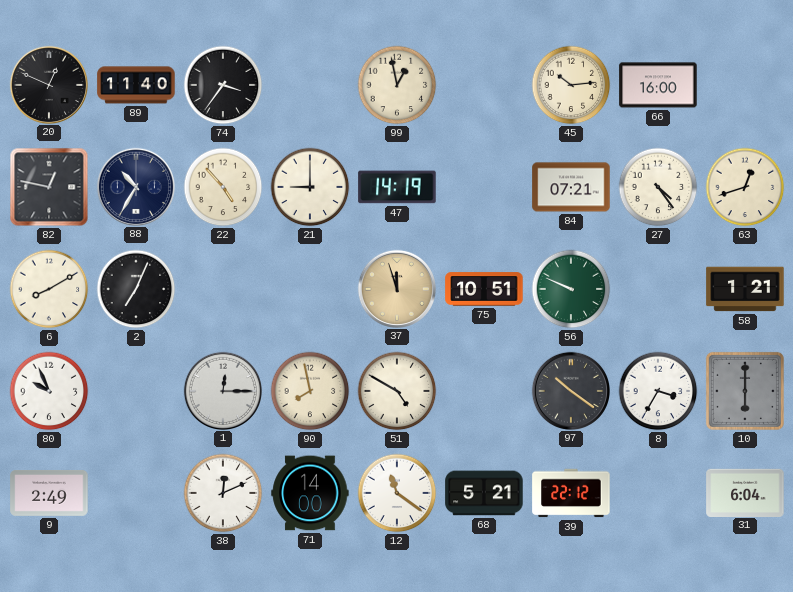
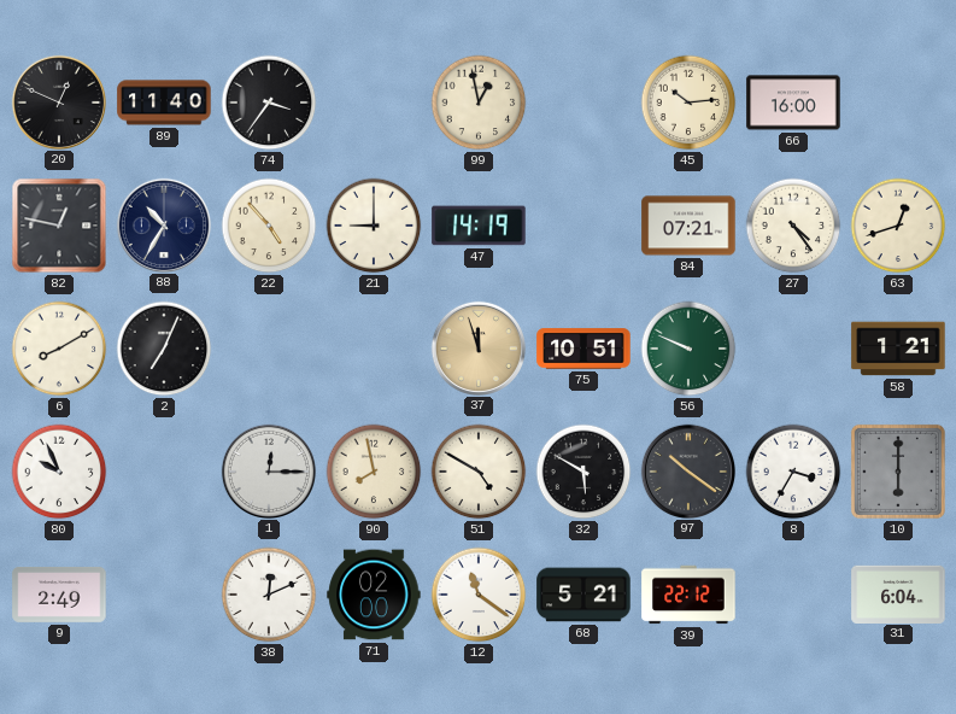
32: none -> 5:50
71: 14:00 -> 02:00
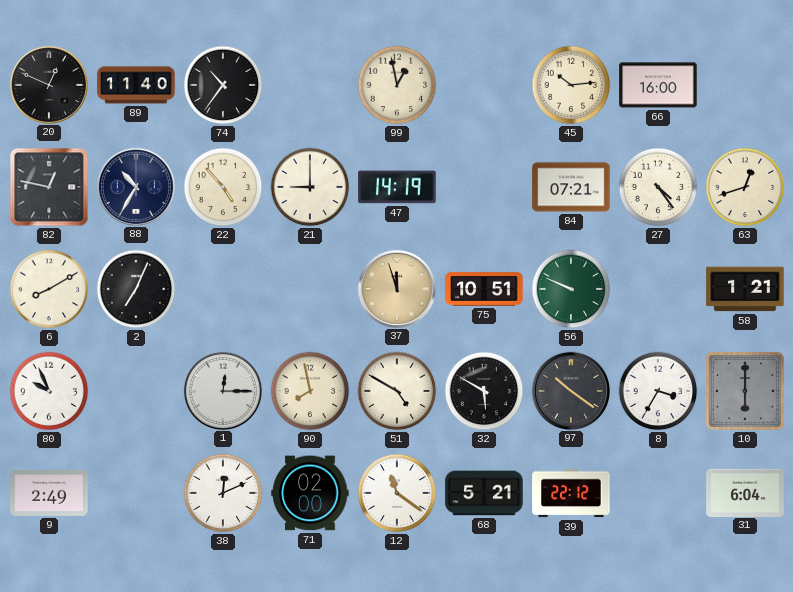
74: 3:36 -> 10:36
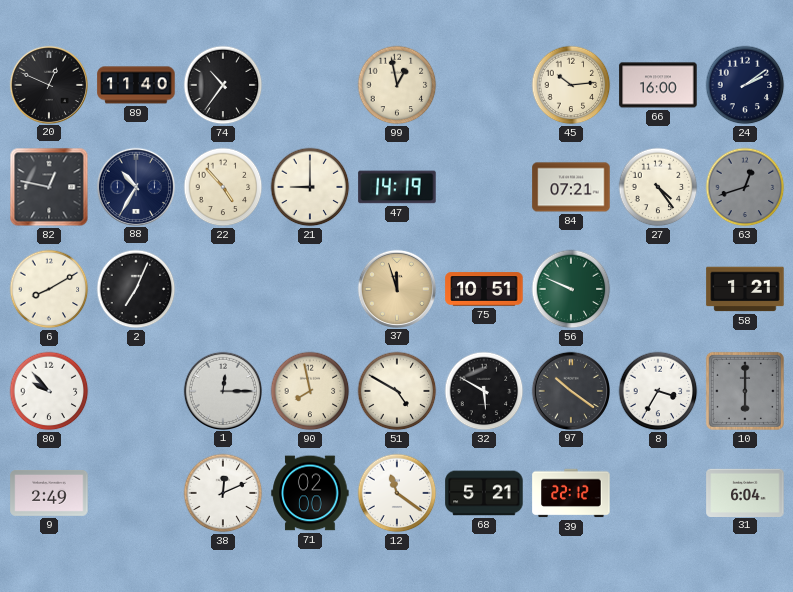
24: none -> 2:09
63 dial: cream -> grey
80: 9:56 -> 9:53
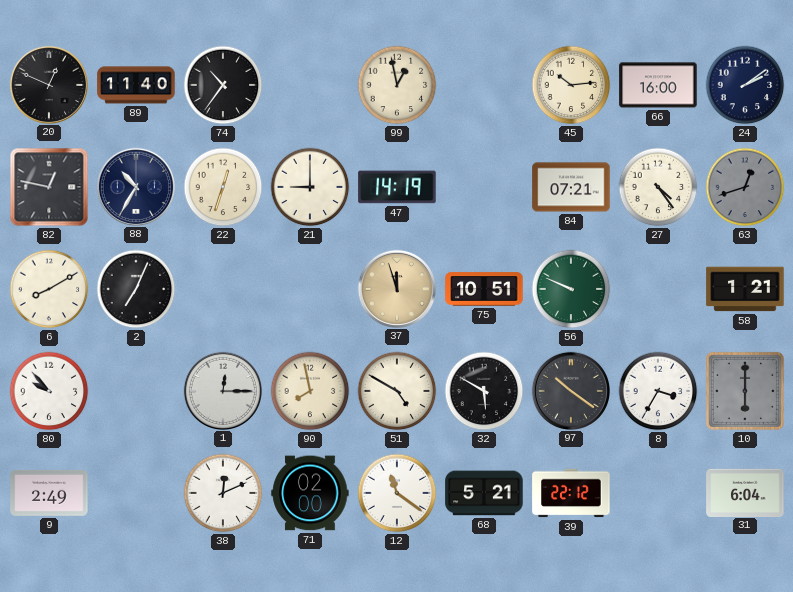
22: 4:53 -> 12:33
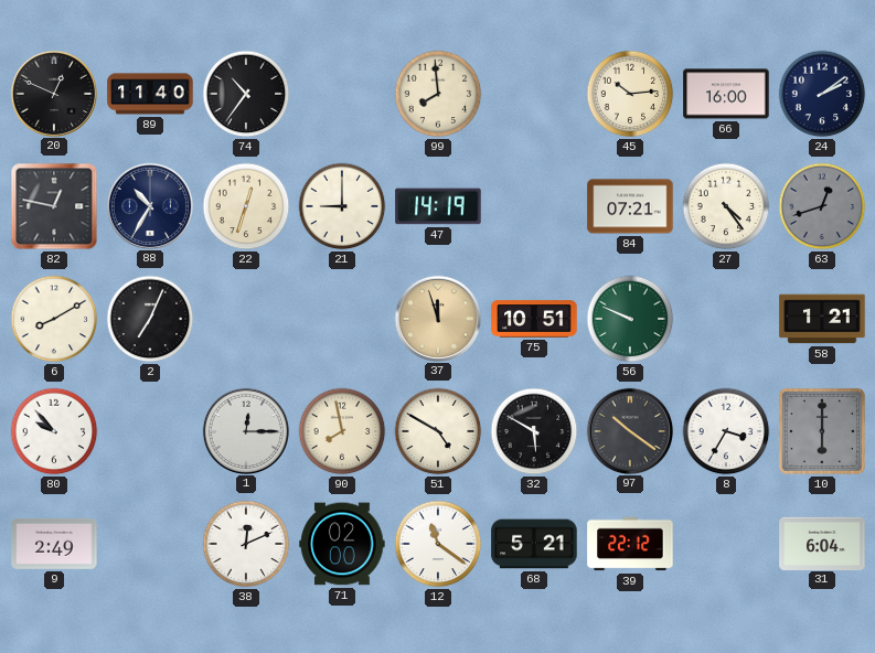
99: 12:58 -> 7:59
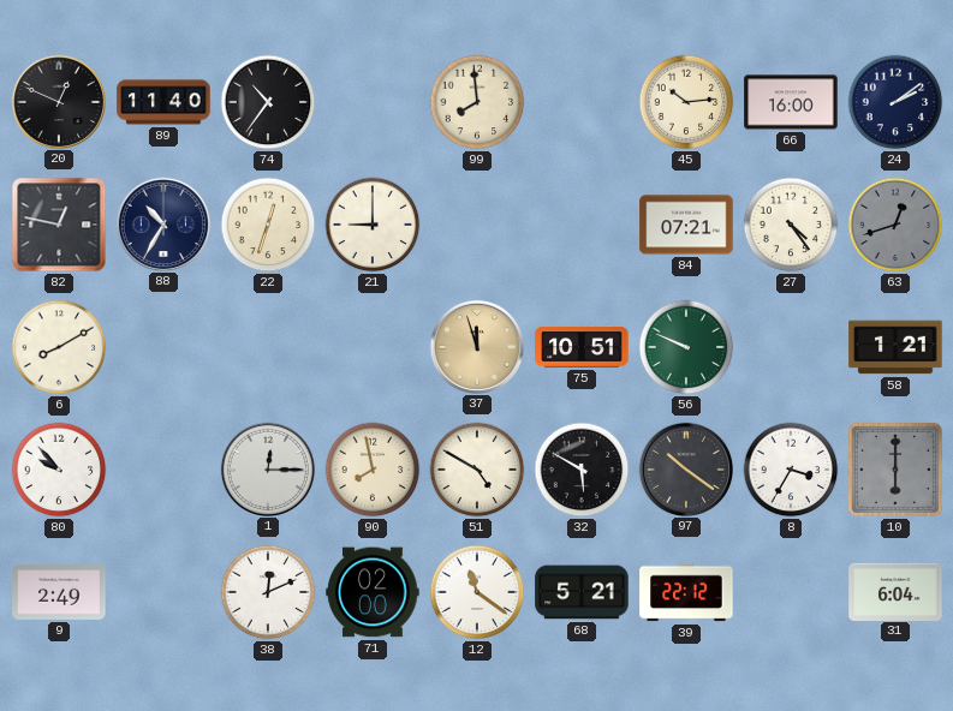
47: 14:19 -> none
2: 7:04 -> none
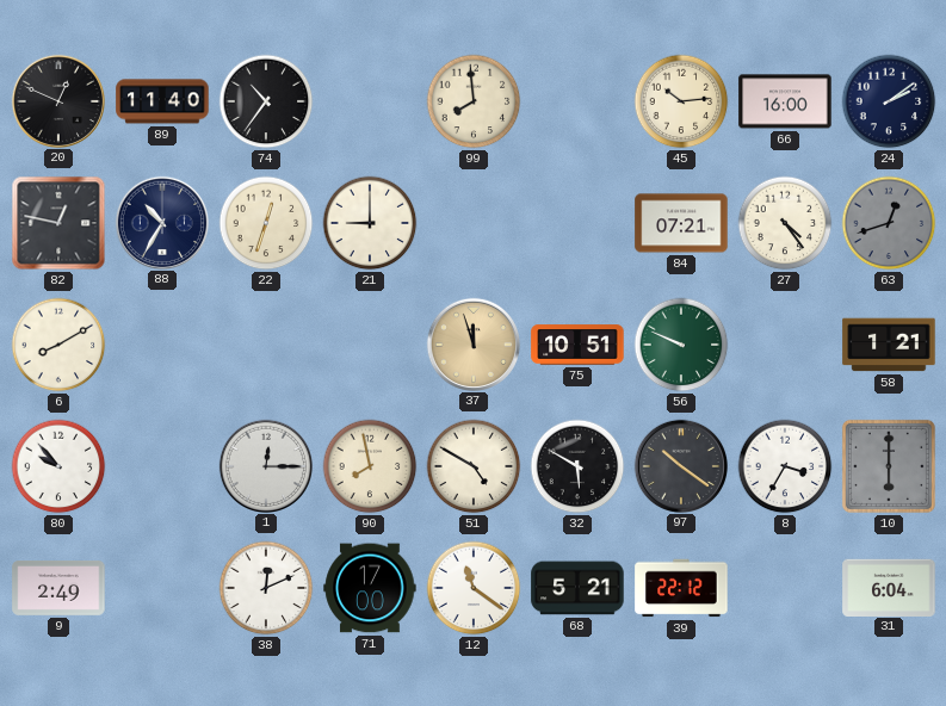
71: 02:00 -> 17:00
